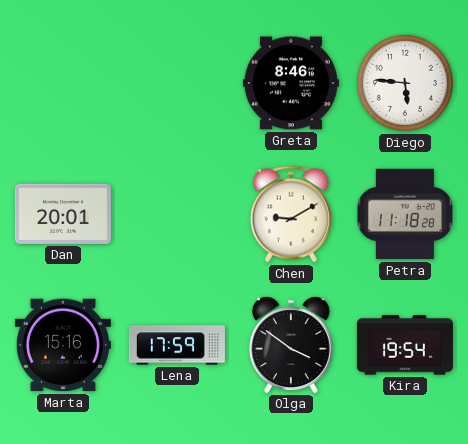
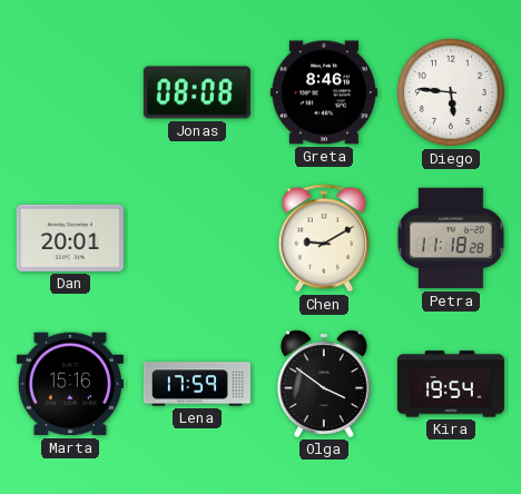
Jonas: none -> 08:08
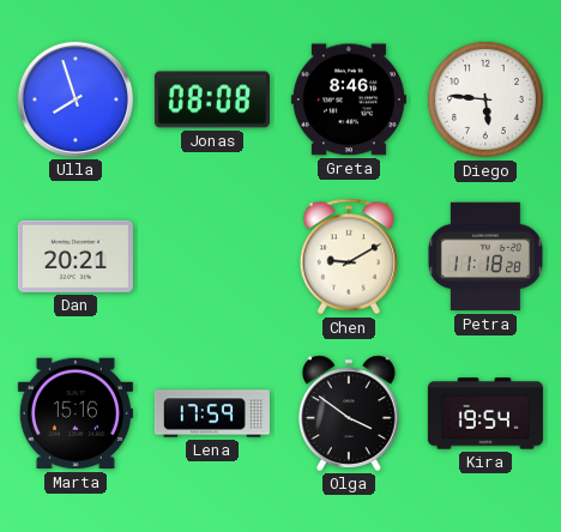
Ulla: none -> 7:57
Dan: 20:01 -> 20:21
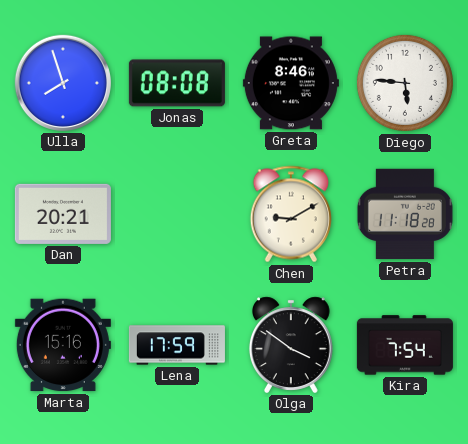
Kira: 19:54 -> 7:54
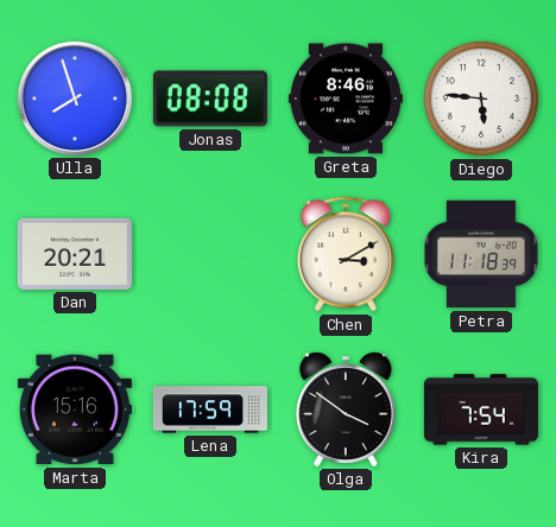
Chen: 9:10 -> 3:10
Petra: 11:18:28 -> 11:18:39
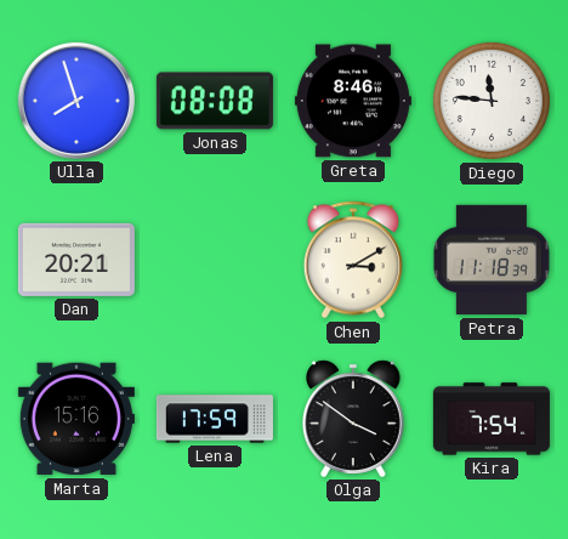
Diego: 5:46 -> 11:46
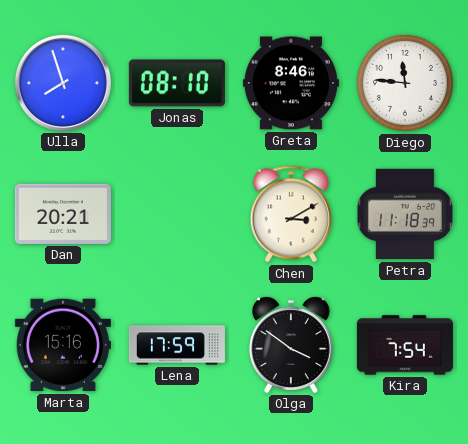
Jonas: 08:08 -> 08:10
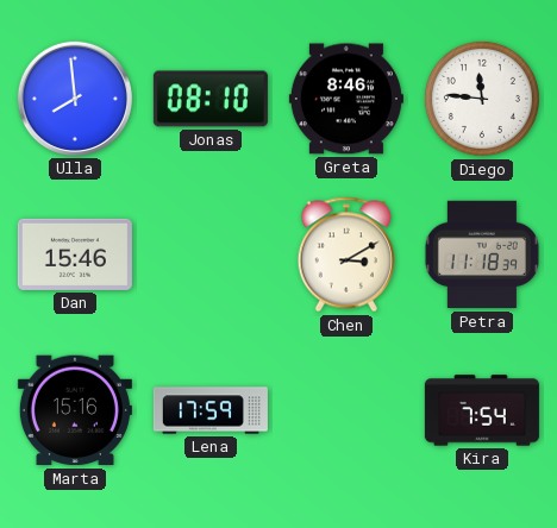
Ulla: 7:57 -> 7:59
Dan: 20:21 -> 15:46
Olga: 3:51 -> none
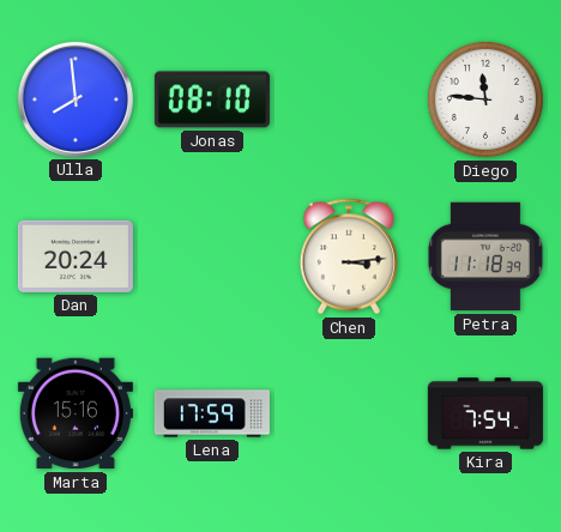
Greta: 8:46 -> none
Dan: 15:46 -> 20:24
Chen: 3:10 -> 3:14
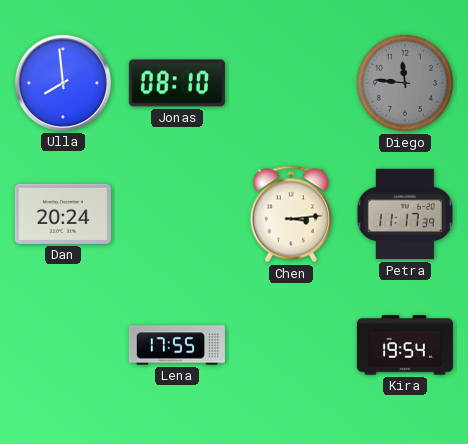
Diego dial: white -> grey
Petra: 11:18 -> 11:17
Marta: 15:16 -> none
Lena: 17:59 -> 17:55
Kira: 7:54 -> 19:54
